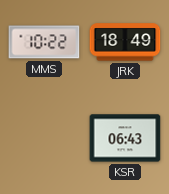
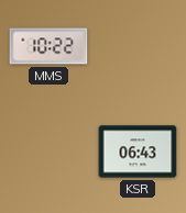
JRK: 18:49 -> none
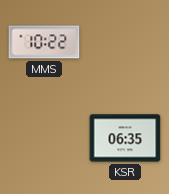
KSR: 06:43 -> 06:35
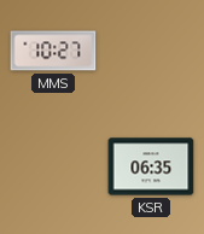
MMS: 10:22 -> 10:27
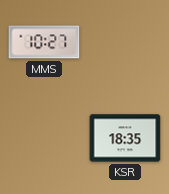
KSR: 06:35 -> 18:35
